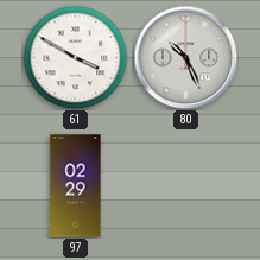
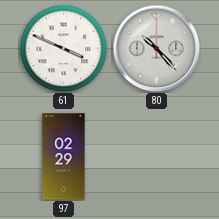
61: 3:50 -> 3:49
80: 10:26 -> 10:23
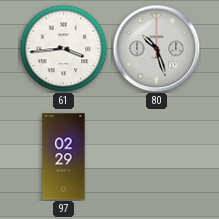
61: 3:49 -> 3:44
80: 10:23 -> 10:27
